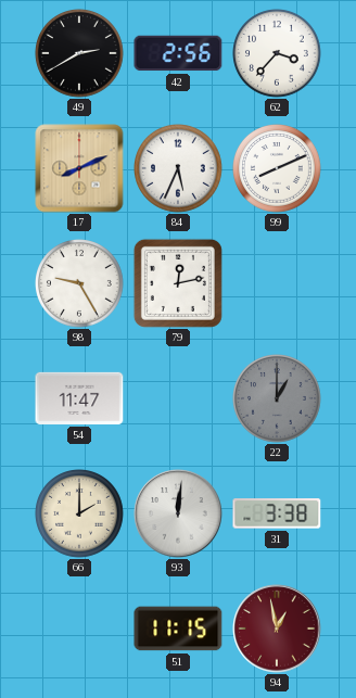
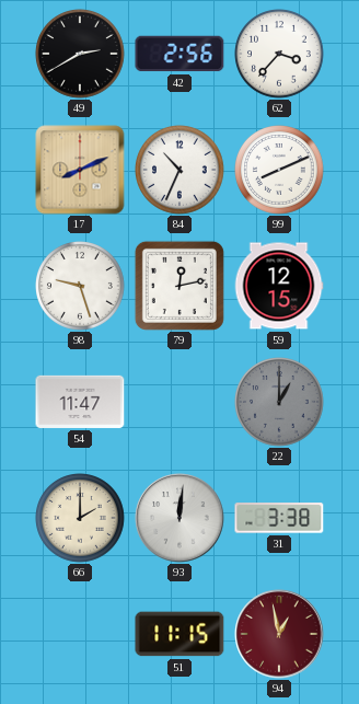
84: 5:34 -> 10:34
98: 9:25 -> 9:27
59: none -> 12:15
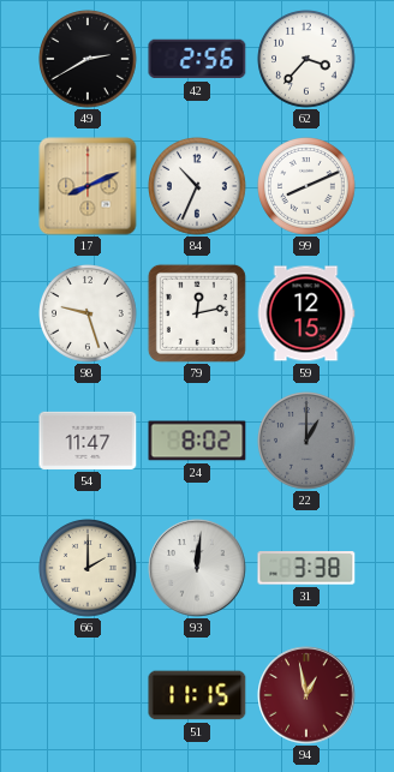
24: none -> 8:02
